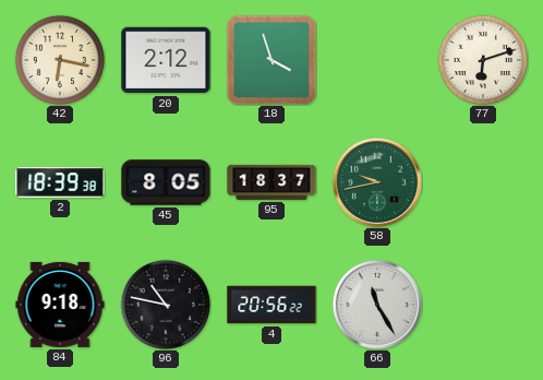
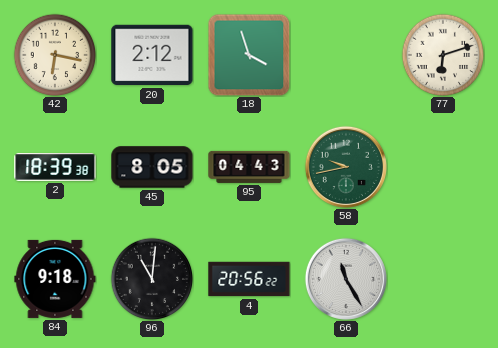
95: 18:37 -> 04:43
96: 10:47 -> 11:01
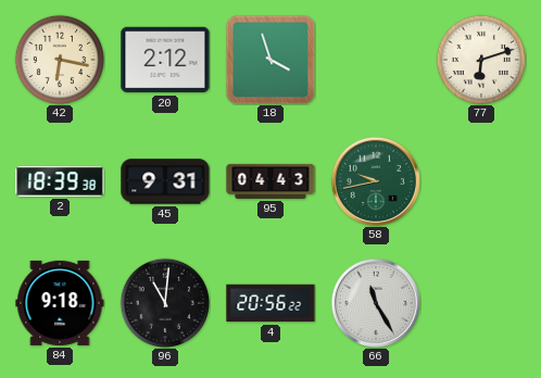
45: 8:05 -> 9:31
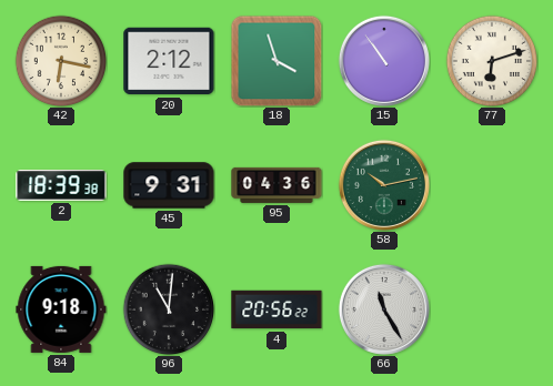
15: none -> 10:54
95: 04:43 -> 04:36
58: 9:43 -> 10:13
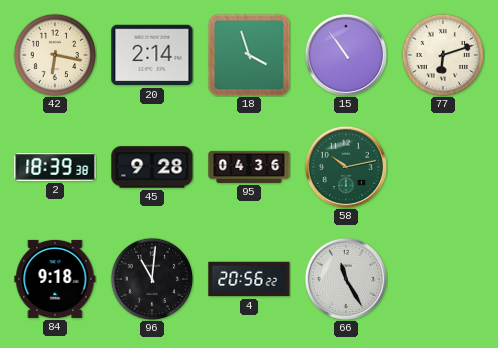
20: 2:12 -> 2:14
45: 9:31 -> 9:28
